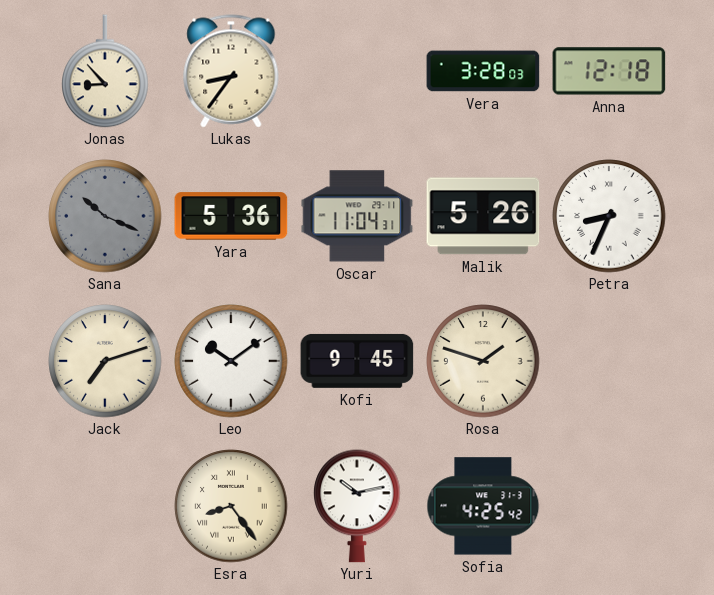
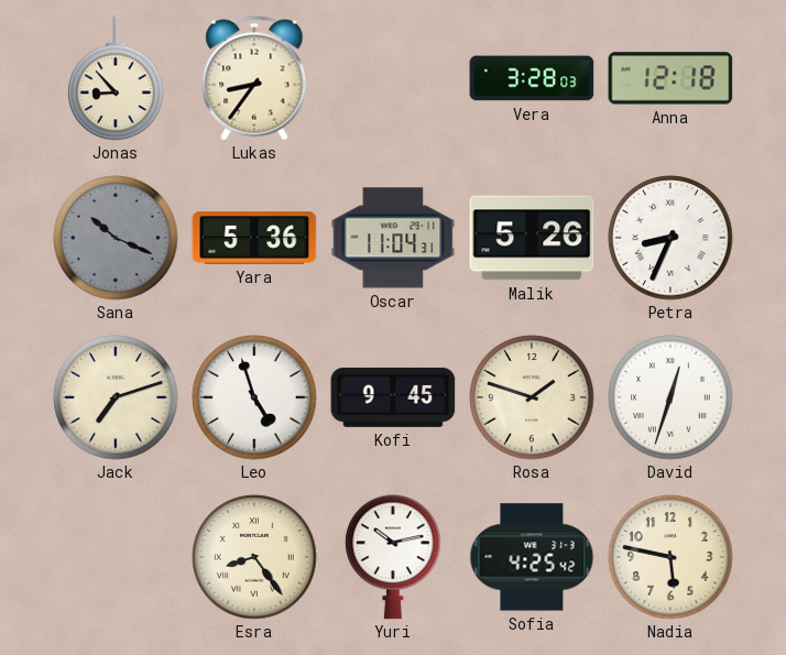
Leo: 10:09 -> 4:57
David: none -> 12:33
Nadia: none -> 5:47
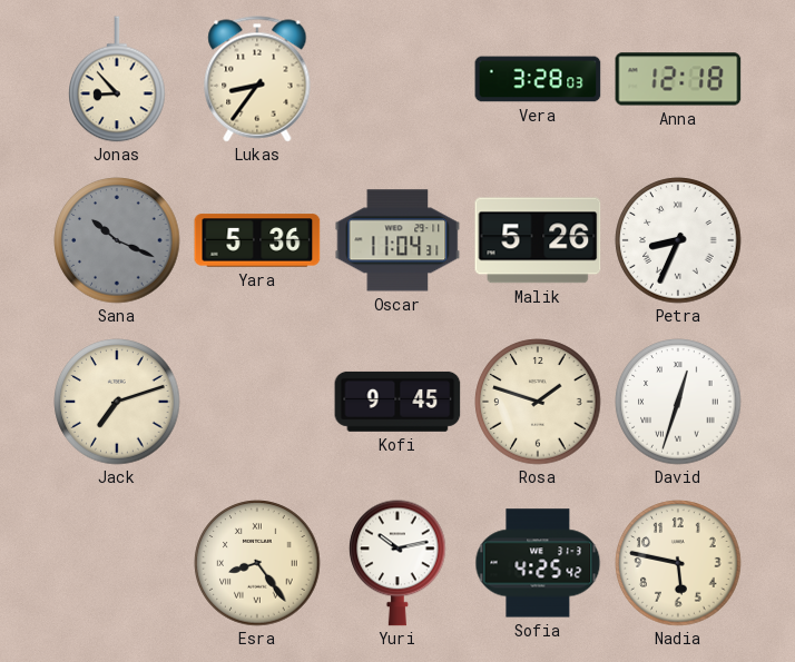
Leo: 4:57 -> none
